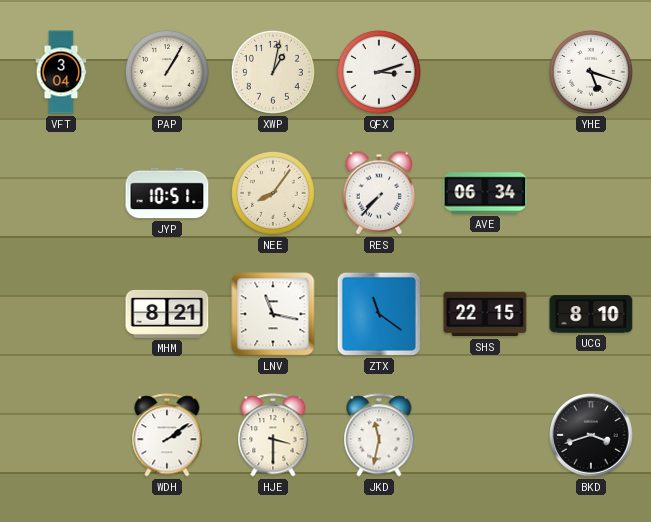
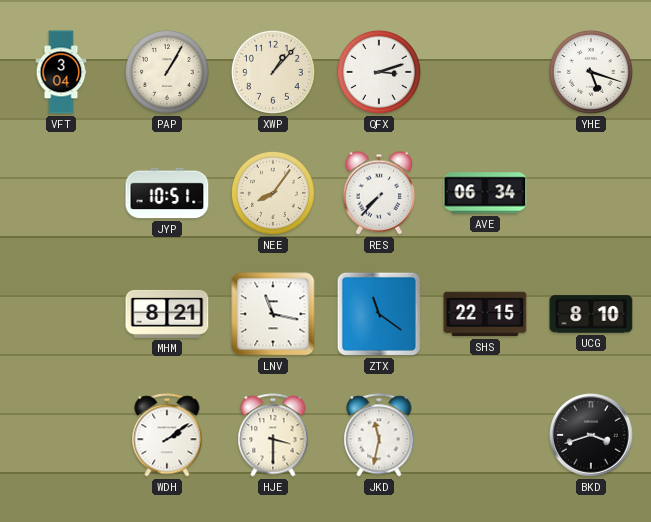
XWP: 1:02 -> 1:07
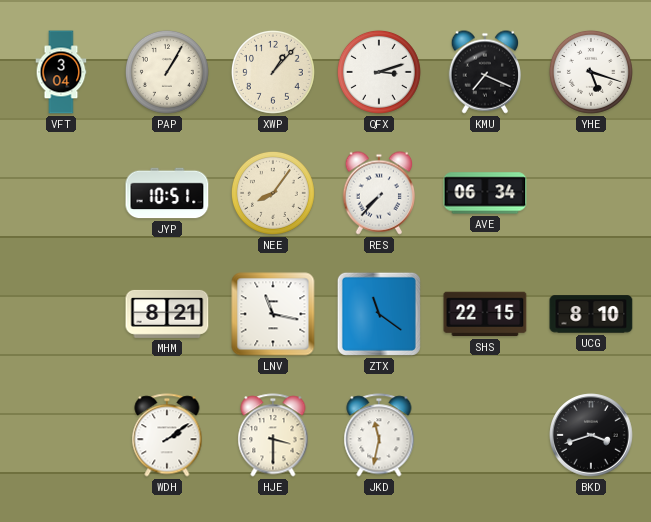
KMU: none -> 7:19
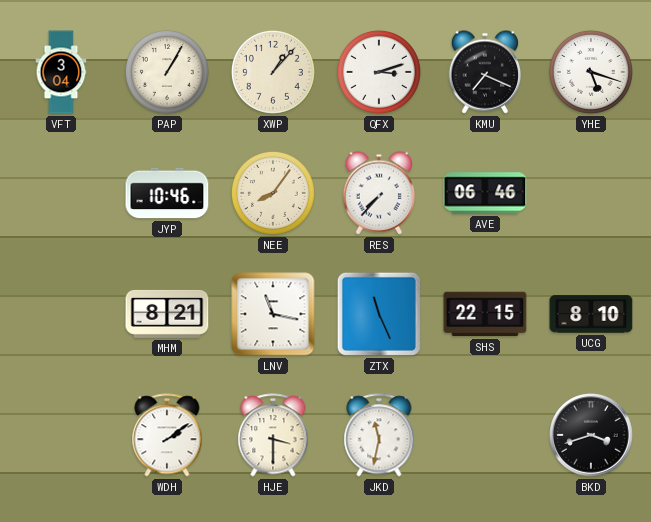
JYP: 10:51 -> 10:46
AVE: 06:34 -> 06:46
ZTX: 11:21 -> 11:26
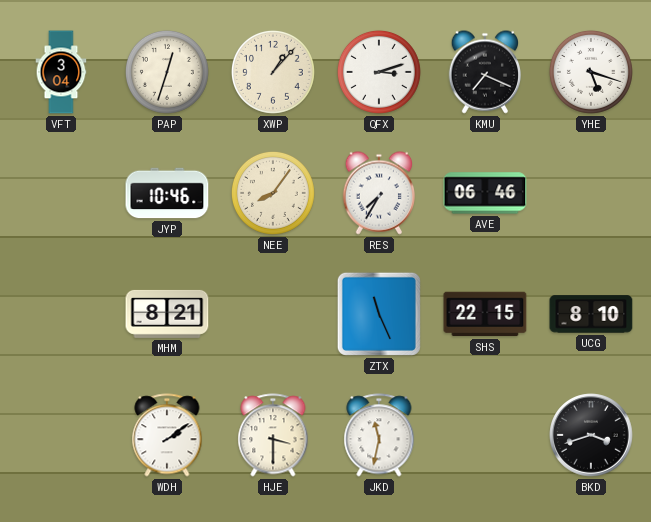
PAP: 1:05 -> 12:33
RES: 7:37 -> 7:35
LNV: 11:17 -> none
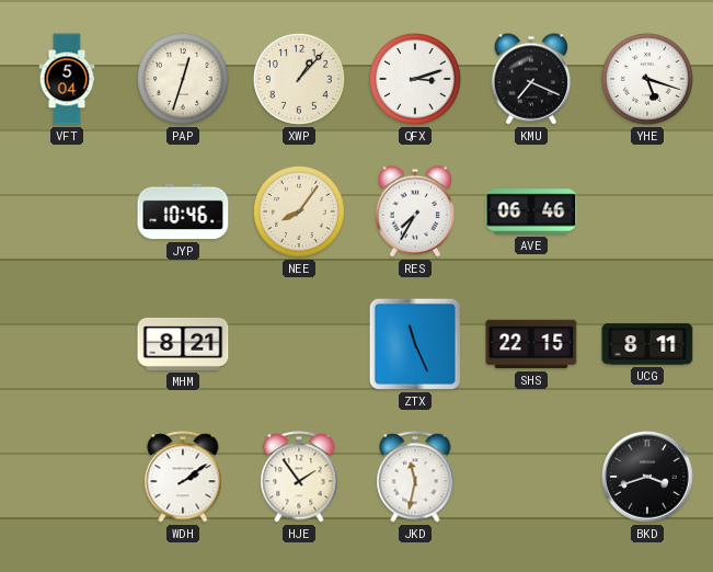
VFT: 3:04 -> 5:04
UCG: 8:10 -> 8:11
HJE: 3:30 -> 1:54
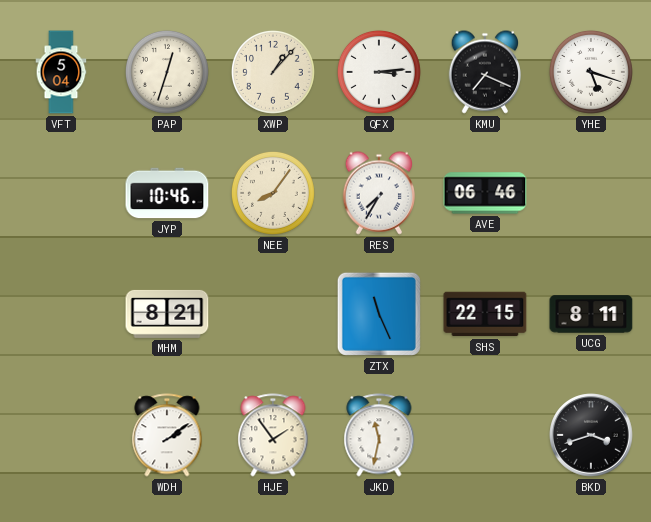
QFX: 3:12 -> 3:14
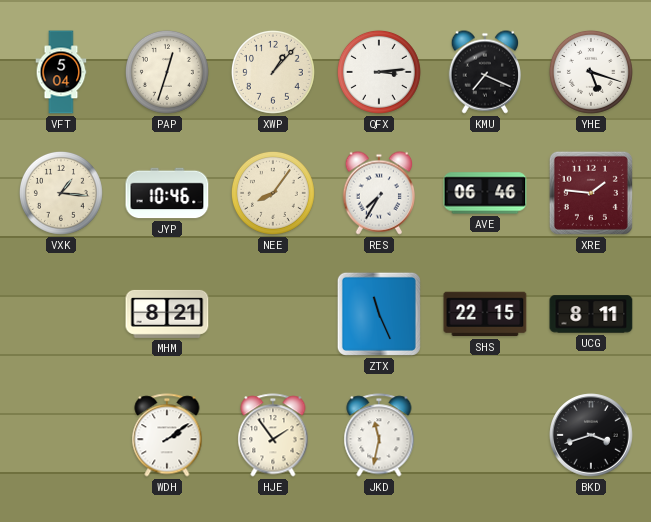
VXK: none -> 1:16
XRE: none -> 1:46
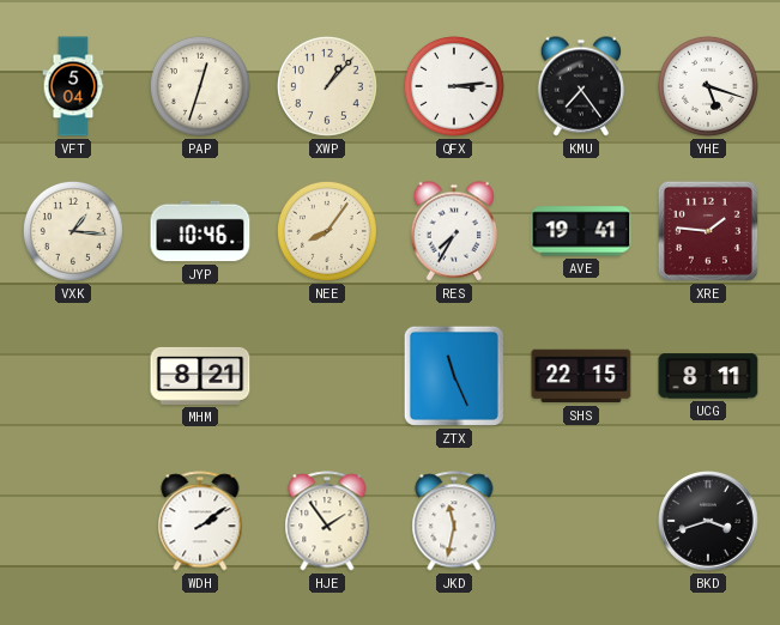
KMU: 7:19 -> 7:24
AVE: 06:46 -> 19:41
